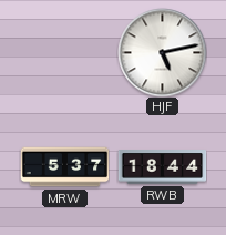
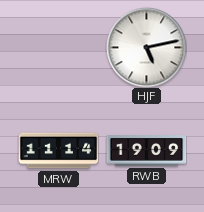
MRW: 5:37 -> 11:14
RWB: 18:44 -> 19:09
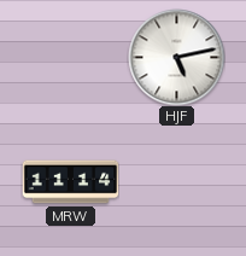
RWB: 19:09 -> none
